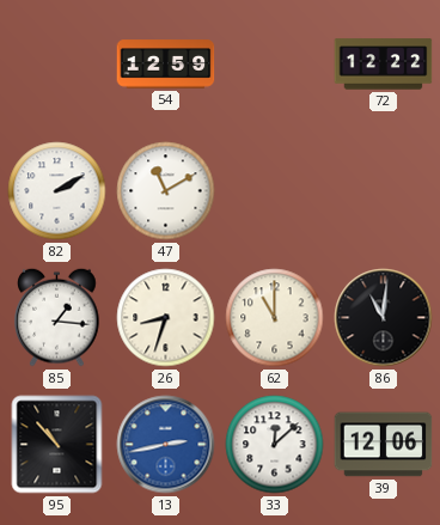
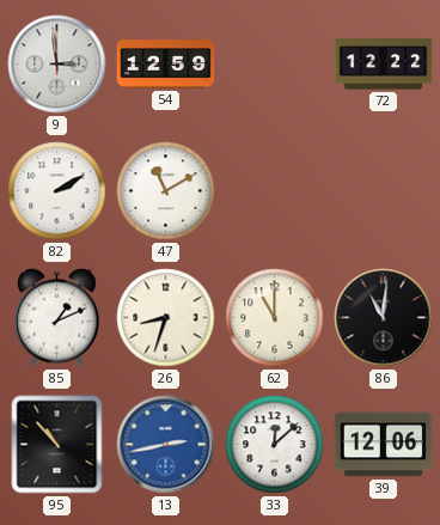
9: none -> 2:59
85: 1:16 -> 1:11
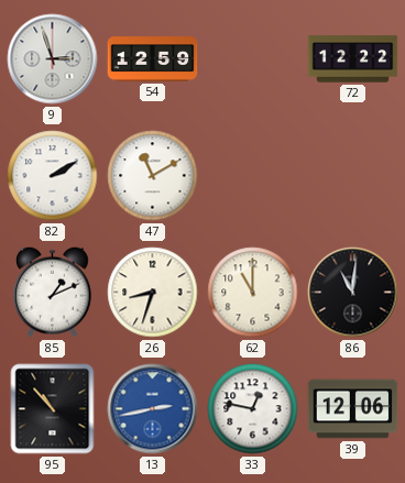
9: 2:59 -> 2:57
33: 12:08 -> 12:47
